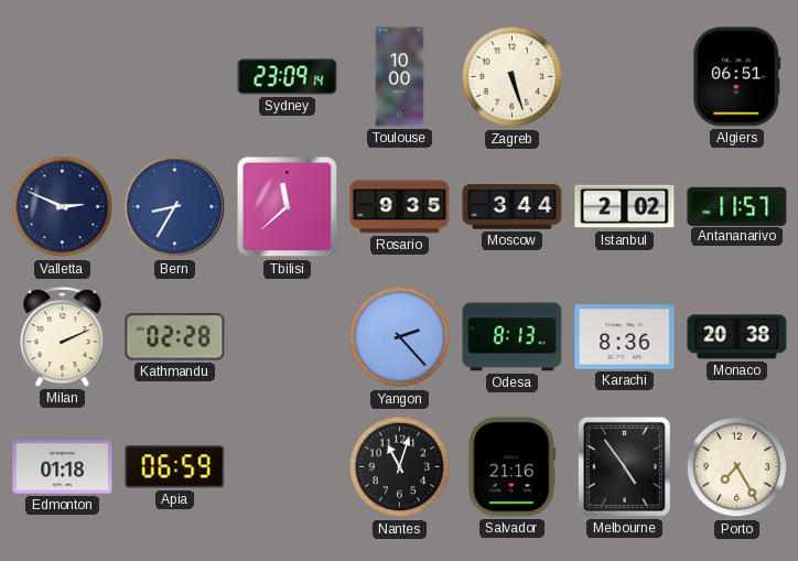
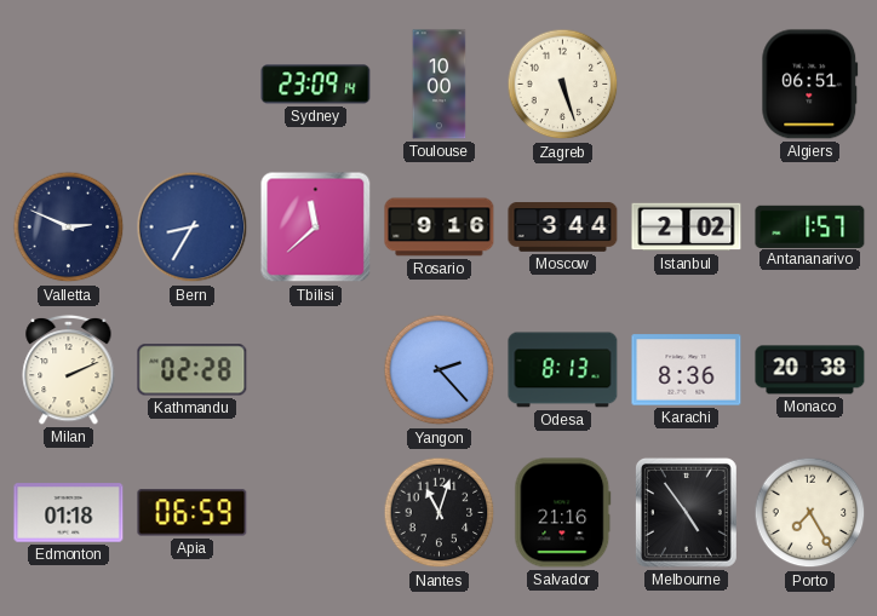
Rosario: 9:35 -> 9:16
Antananarivo: 11:57 -> 1:57
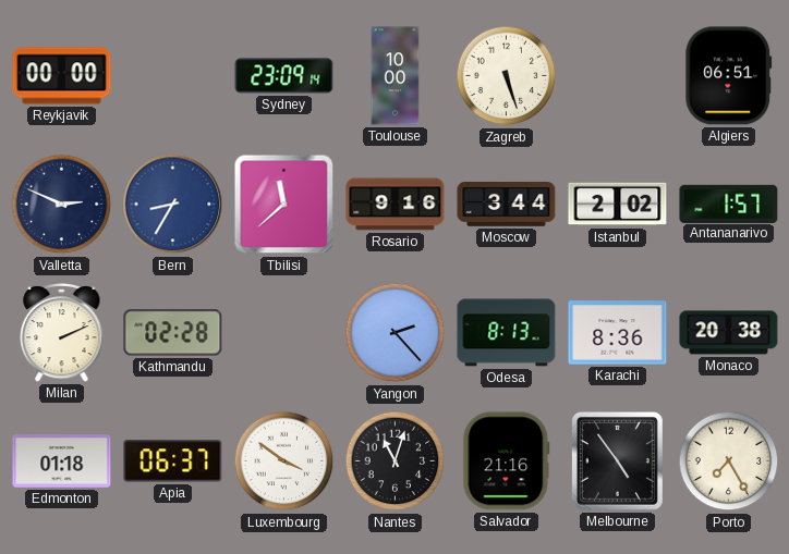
Reykjavik: none -> 00:00
Apia: 06:59 -> 06:37
Luxembourg: none -> 3:51
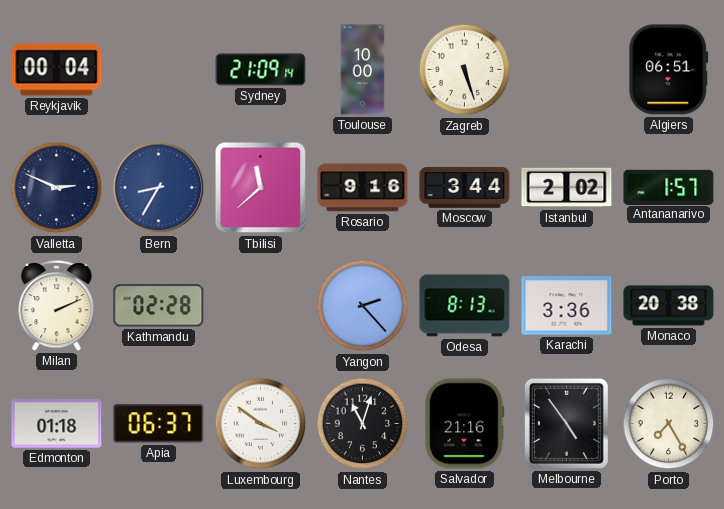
Reykjavik: 00:00 -> 00:04
Sydney: 23:09 -> 21:09
Karachi: 8:36 -> 3:36
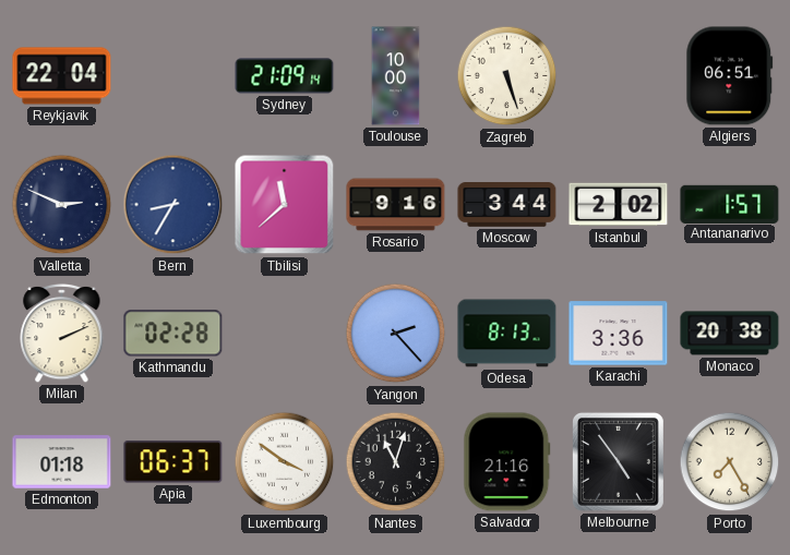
Reykjavik: 00:04 -> 22:04
